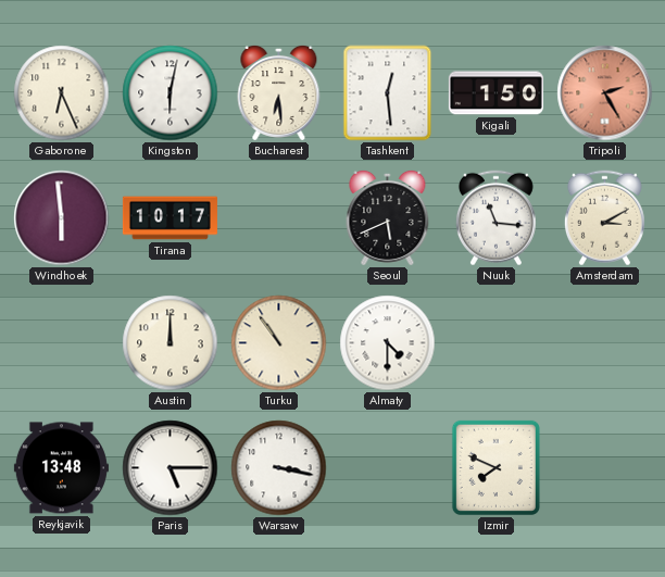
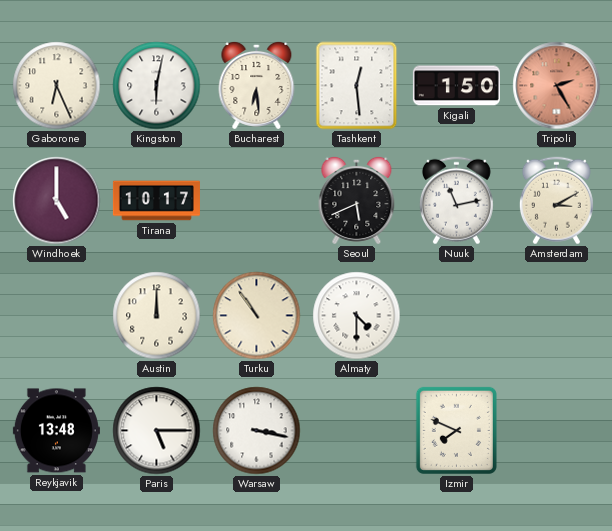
Windhoek: 5:59 -> 5:00
Nuuk: 11:16 -> 11:13
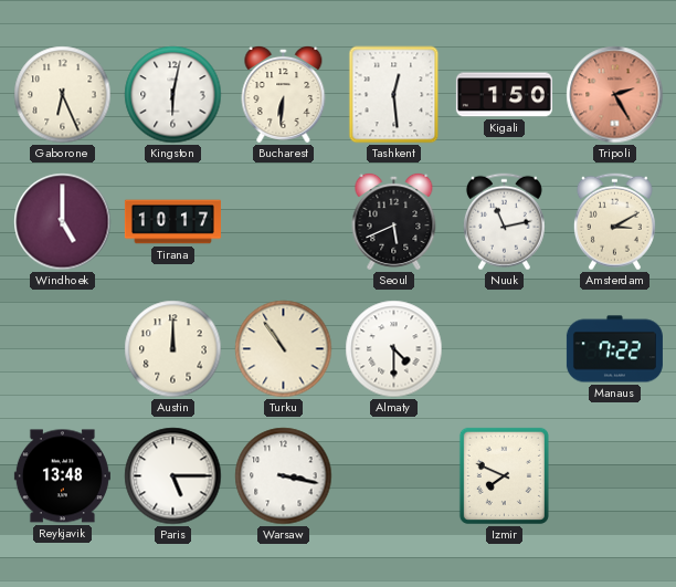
Bucharest: 6:29 -> 6:31
Manaus: none -> 7:22
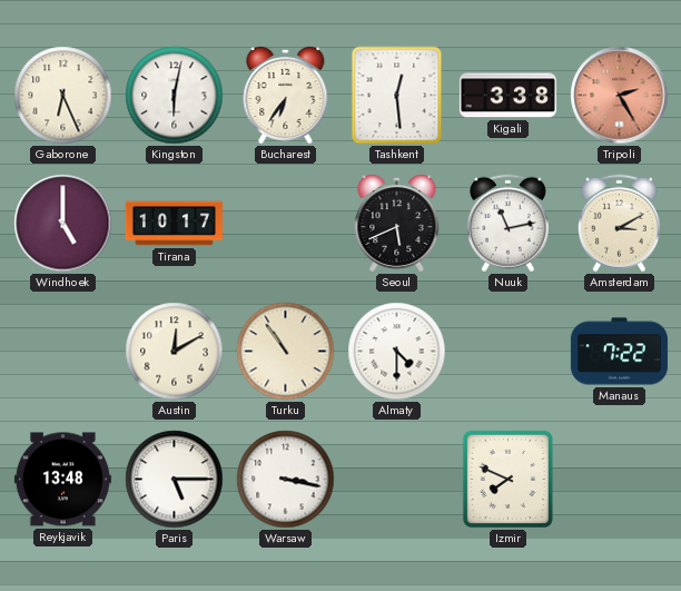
Bucharest: 6:31 -> 6:36
Kigali: 1:50 -> 3:38
Austin: 12:00 -> 12:10
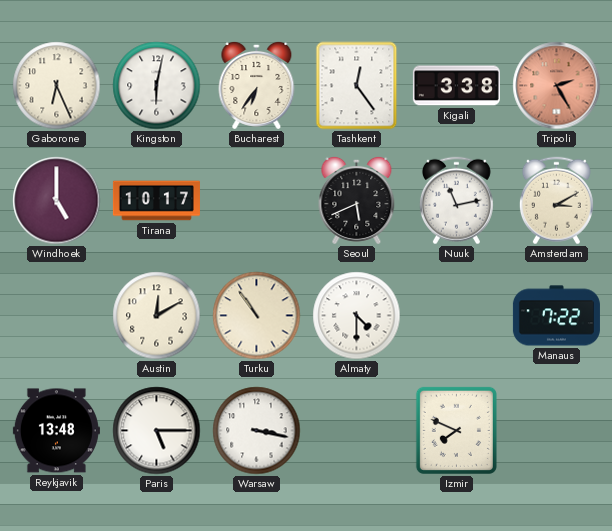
Tashkent: 12:29 -> 12:24
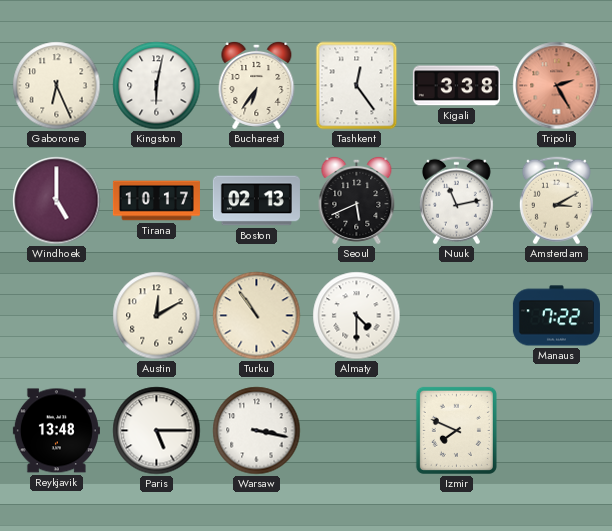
Boston: none -> 02:13
